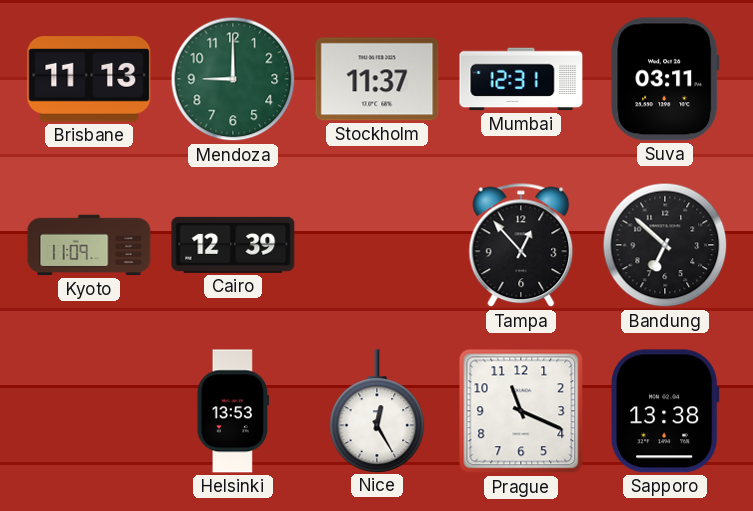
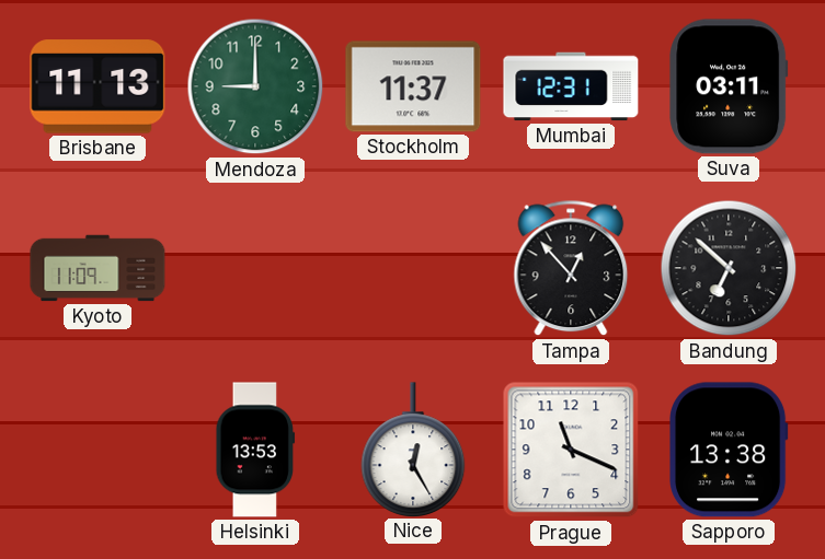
Cairo: 12:39 -> none
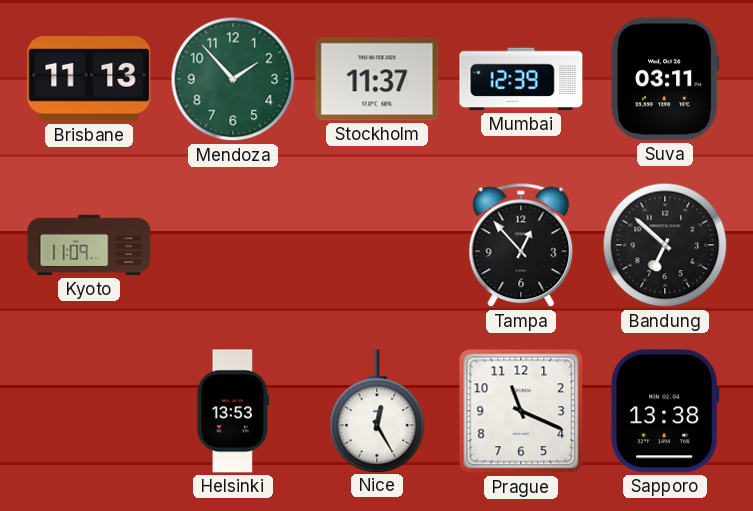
Mendoza: 9:00 -> 1:53
Mumbai: 12:31 -> 12:39
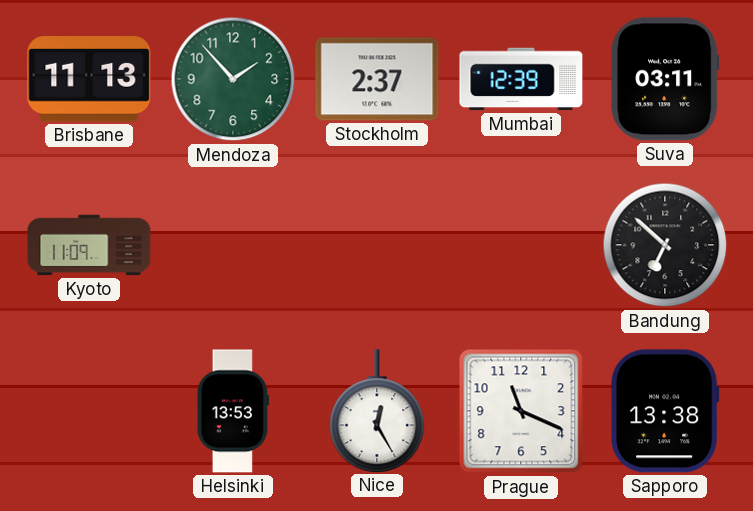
Stockholm: 11:37 -> 2:37
Tampa: 12:53 -> none
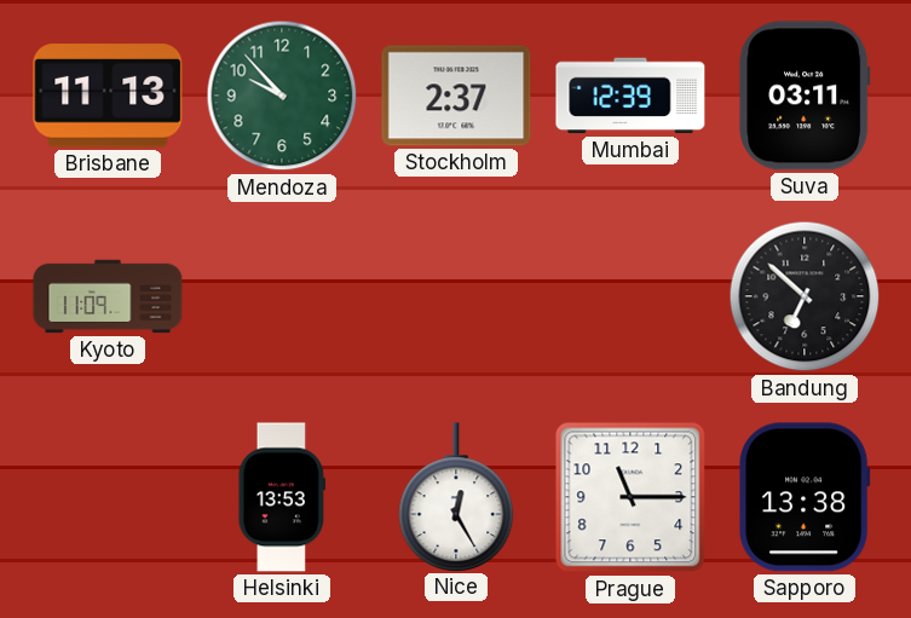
Mendoza: 1:53 -> 9:53
Prague: 11:19 -> 11:15
